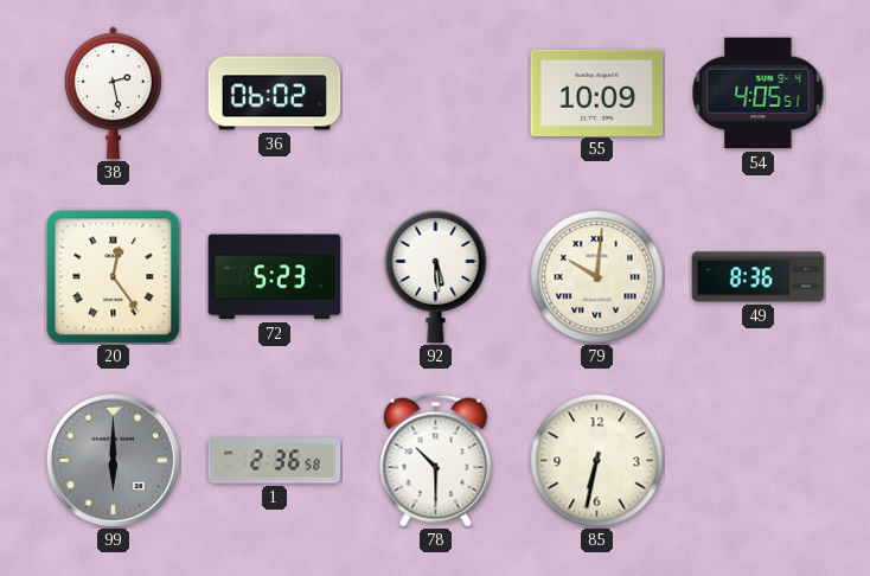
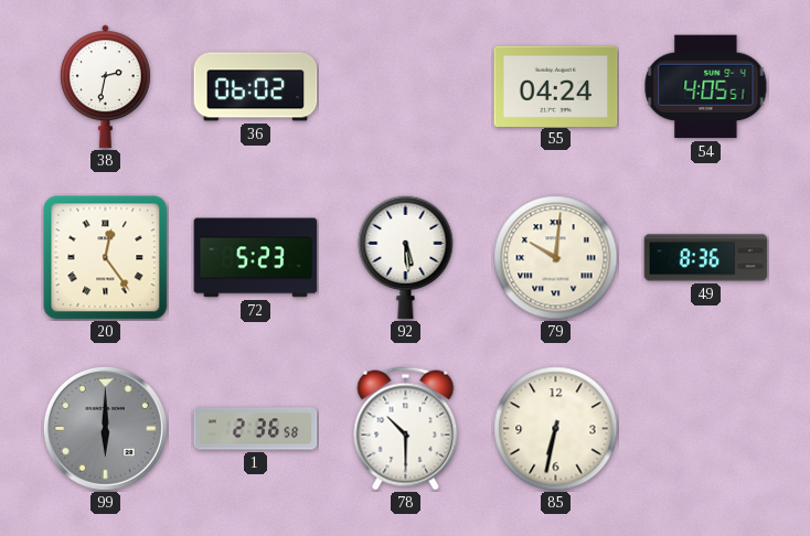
38: 2:28 -> 2:32
55: 10:09 -> 04:24
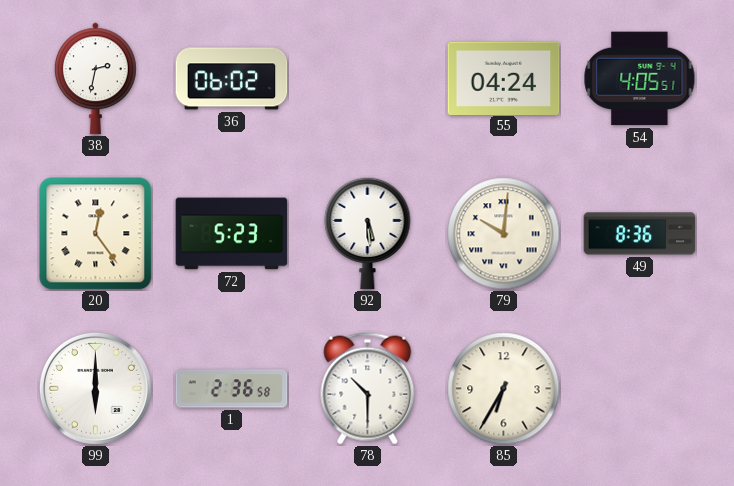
99 dial: grey -> white
85: 6:32 -> 6:35
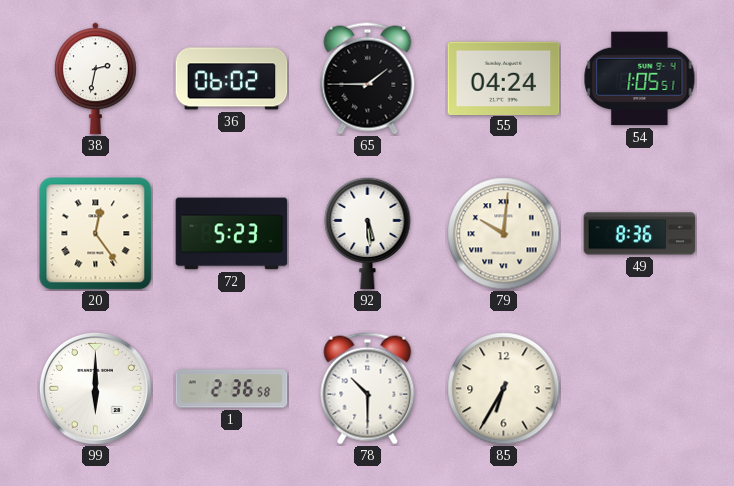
65: none -> 1:45
54: 4:05 -> 1:05
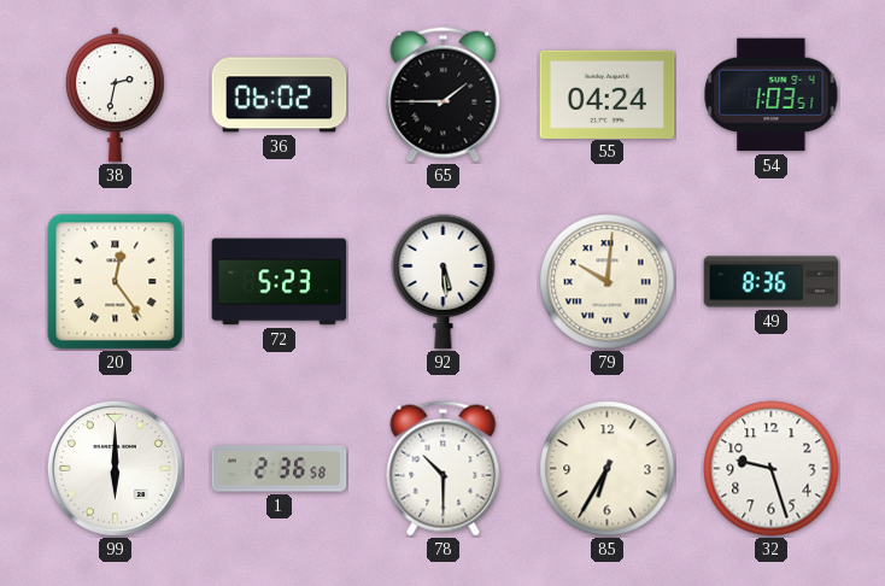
54: 1:05 -> 1:03
32: none -> 9:27
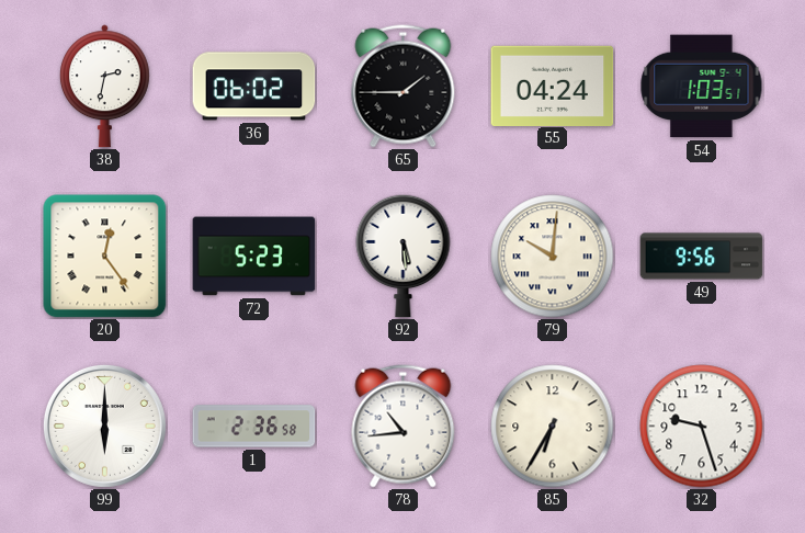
49: 8:36 -> 9:56
78: 10:30 -> 10:44
